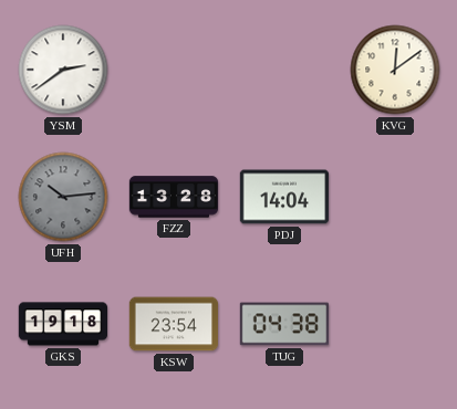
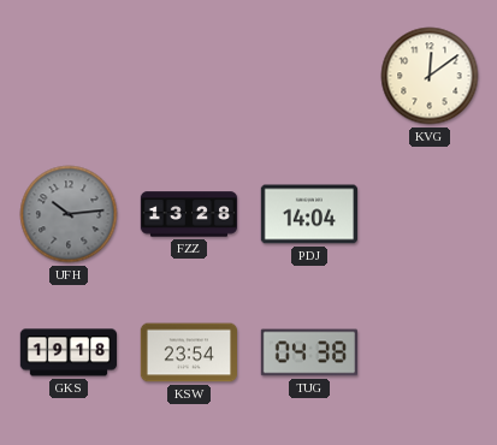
YSM: 2:39 -> none
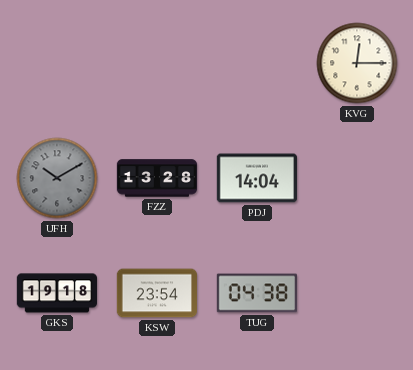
KVG: 12:09 -> 12:15
UFH: 10:14 -> 10:10
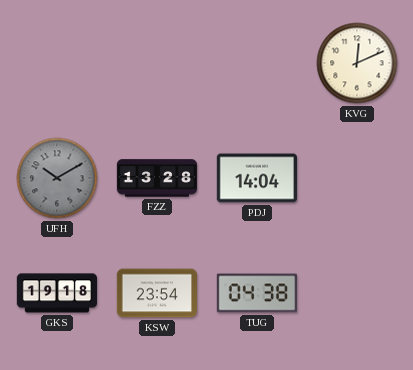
KVG: 12:15 -> 12:11
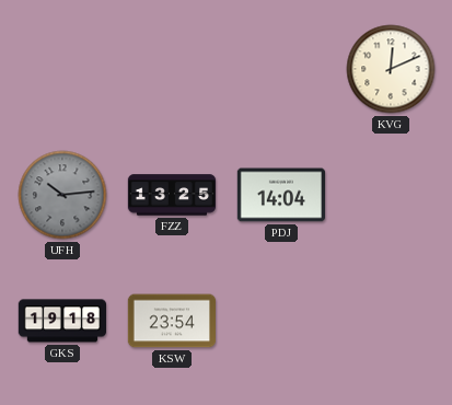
UFH: 10:10 -> 10:14
FZZ: 13:28 -> 13:25
TUG: 04:38 -> none
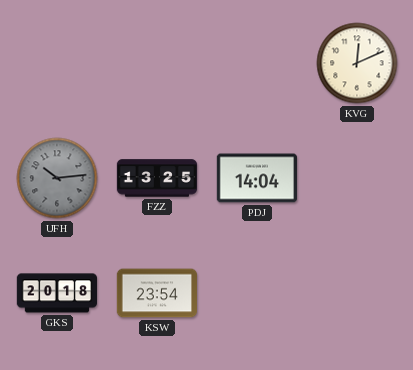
GKS: 19:18 -> 20:18
